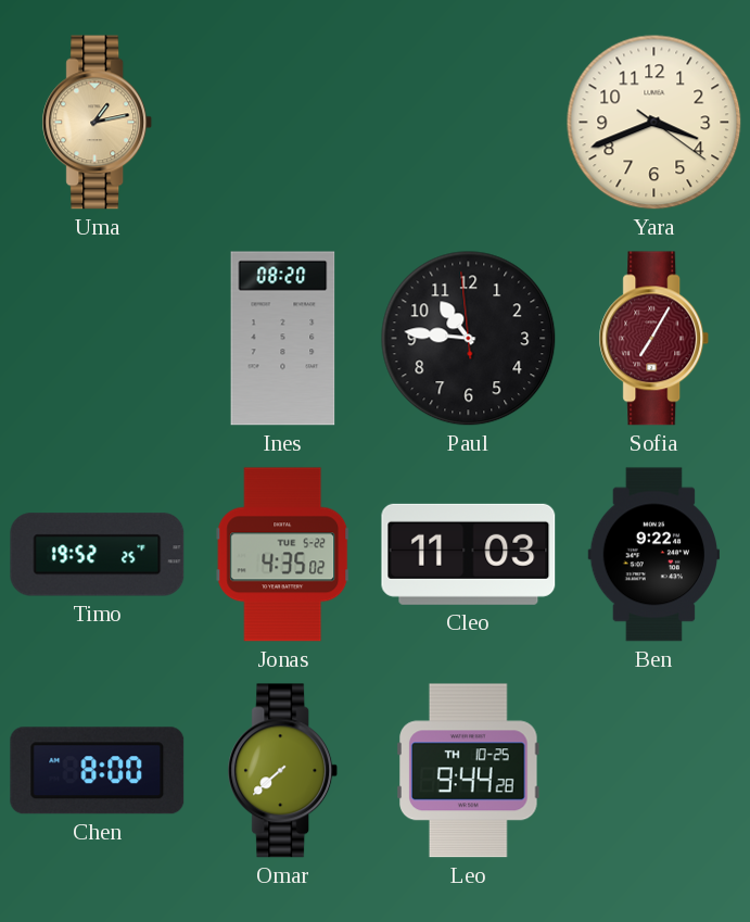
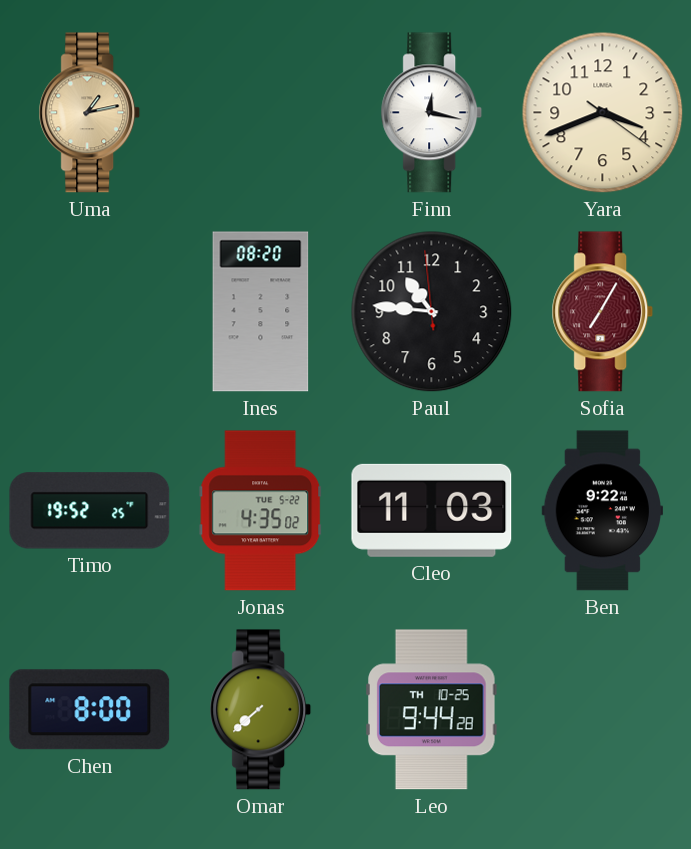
Finn: none -> 12:17
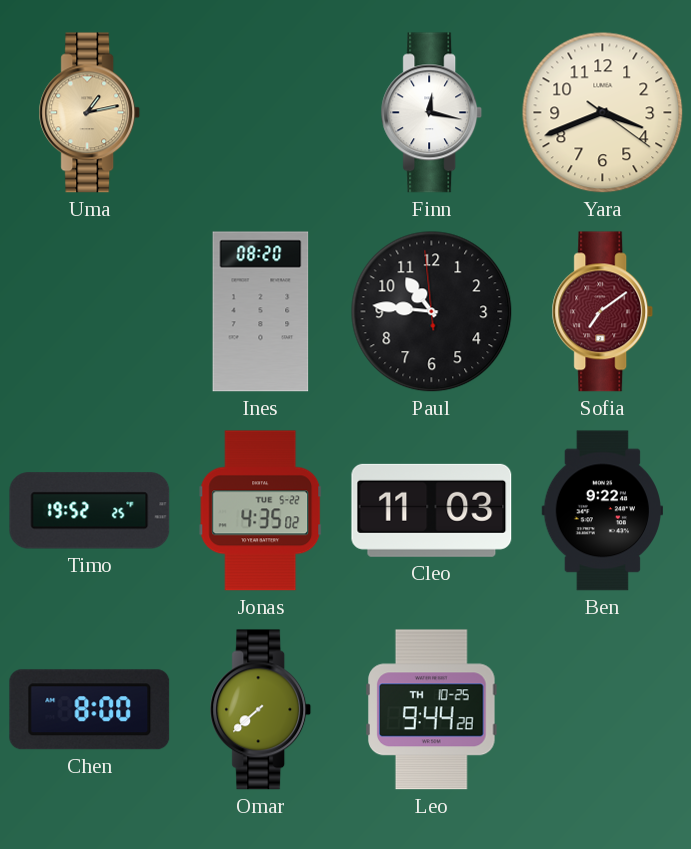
Sofia: 7:05 -> 7:09
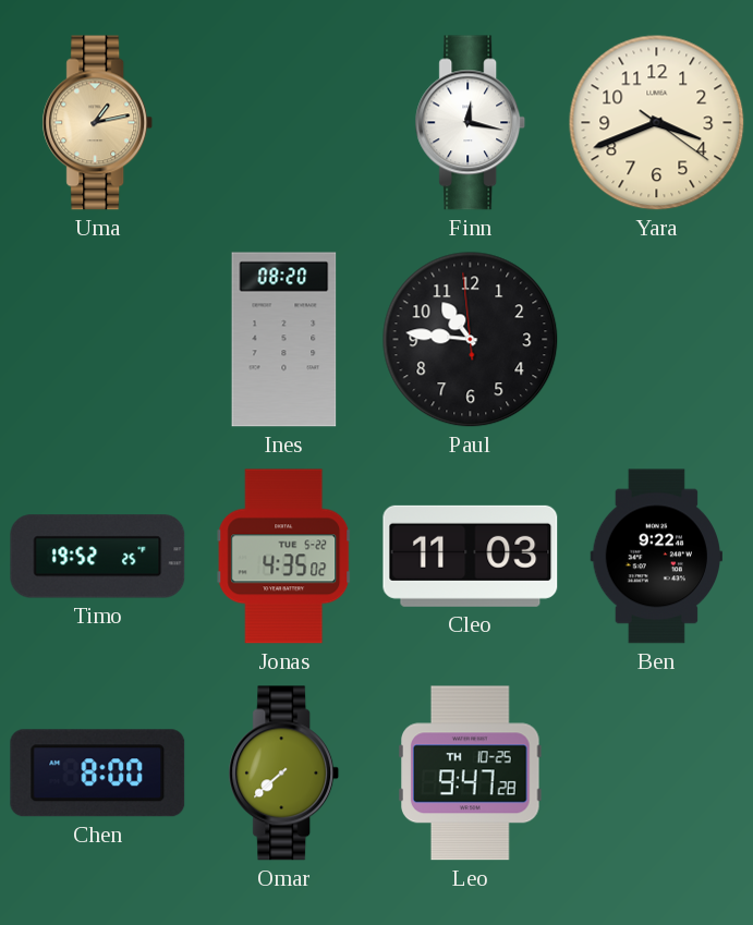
Sofia: 7:09 -> none
Leo: 9:44 -> 9:47
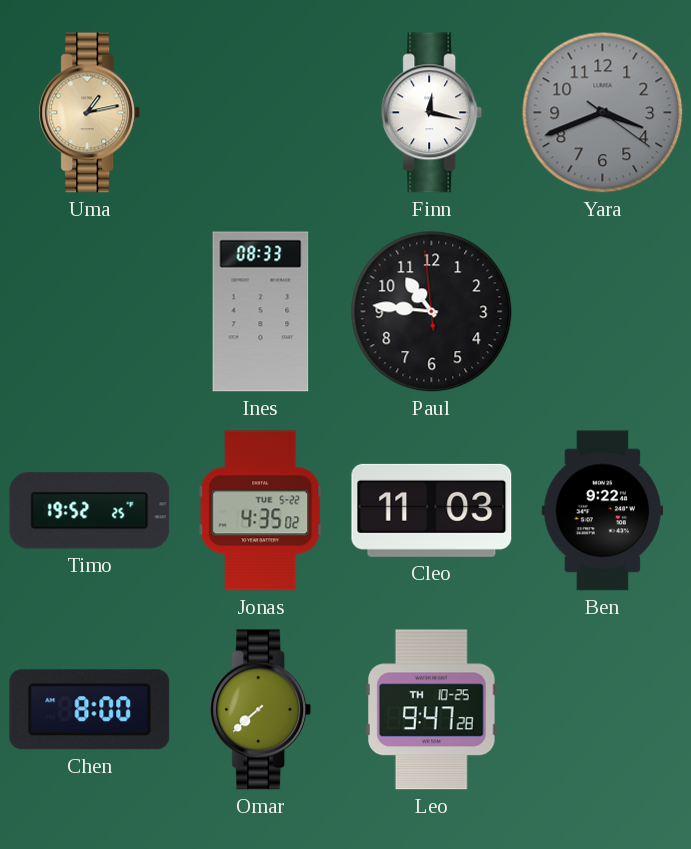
Yara dial: cream -> grey
Ines: 08:20 -> 08:33
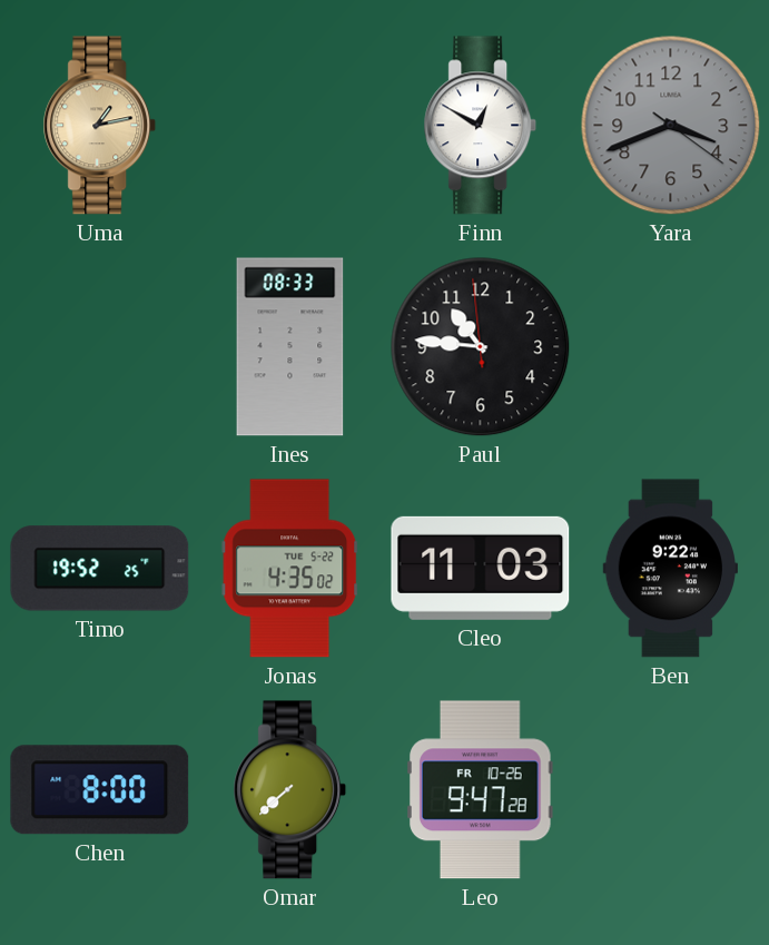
Finn: 12:17 -> 12:50
Leo date: TH 10-25 -> FR 10-26
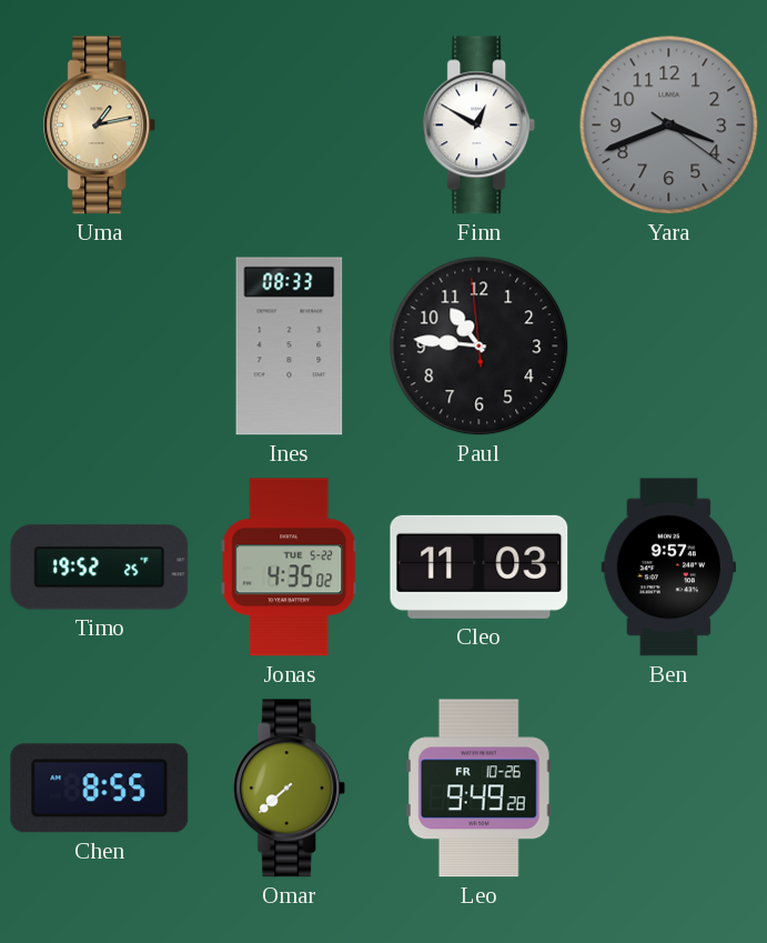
Ben: 9:22 -> 9:57
Chen: 8:00 -> 8:55
Leo: 9:47 -> 9:49
